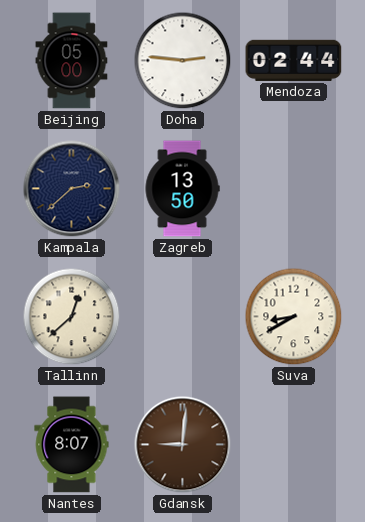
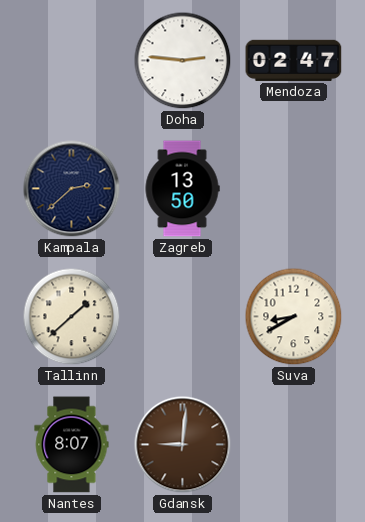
Beijing: 05:00 -> none
Mendoza: 02:44 -> 02:47
Tallinn: 12:38 -> 1:38
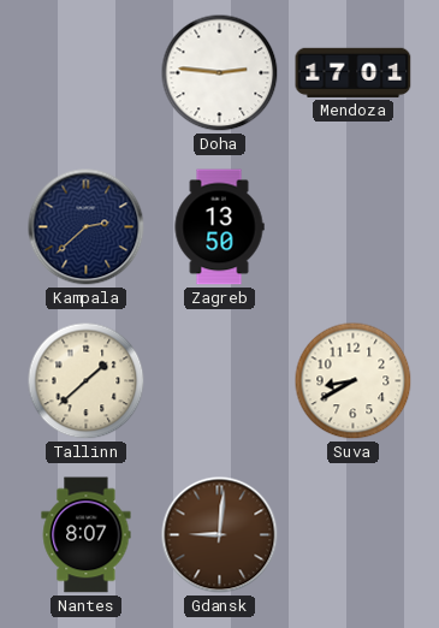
Mendoza: 02:47 -> 17:01
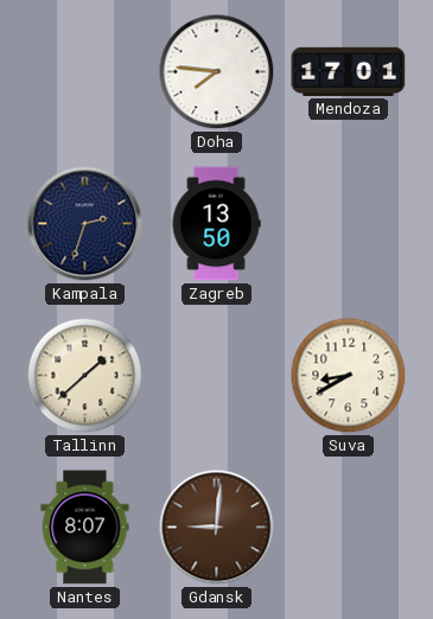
Doha: 2:46 -> 7:46
Kampala: 2:38 -> 2:33
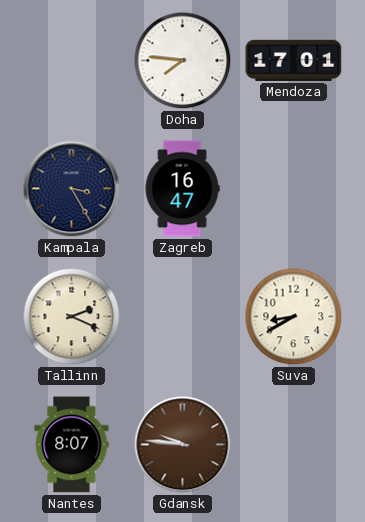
Kampala: 2:33 -> 3:25
Zagreb: 13:50 -> 16:47
Tallinn: 1:38 -> 2:19
Gdansk: 9:01 -> 9:46
